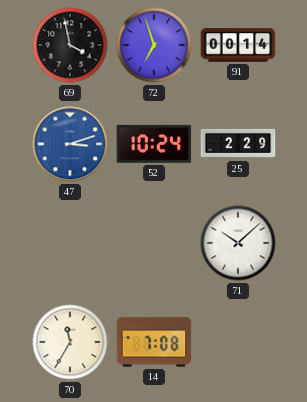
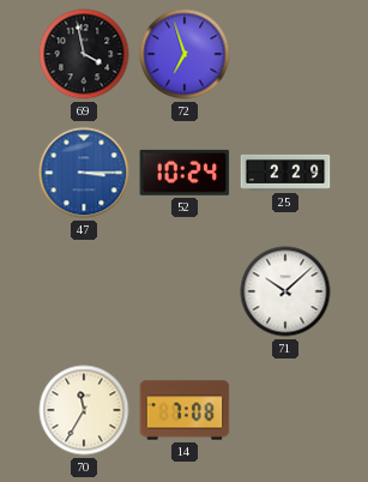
91: 00:14 -> none
47: 3:12 -> 3:15
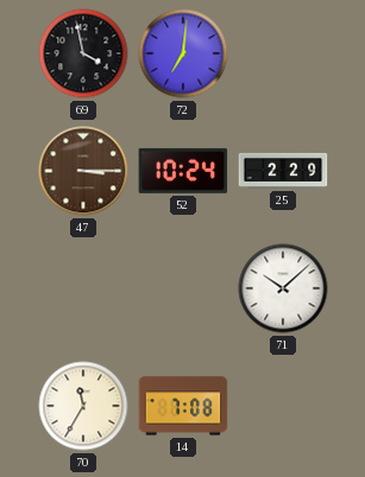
72: 6:57 -> 7:01
47 dial: blue -> brown
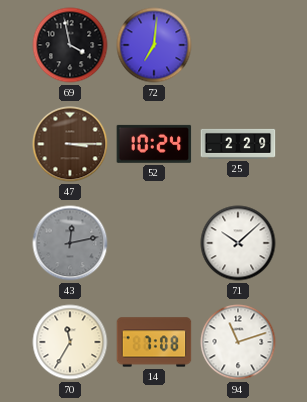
43: none -> 12:13
94: none -> 11:12
